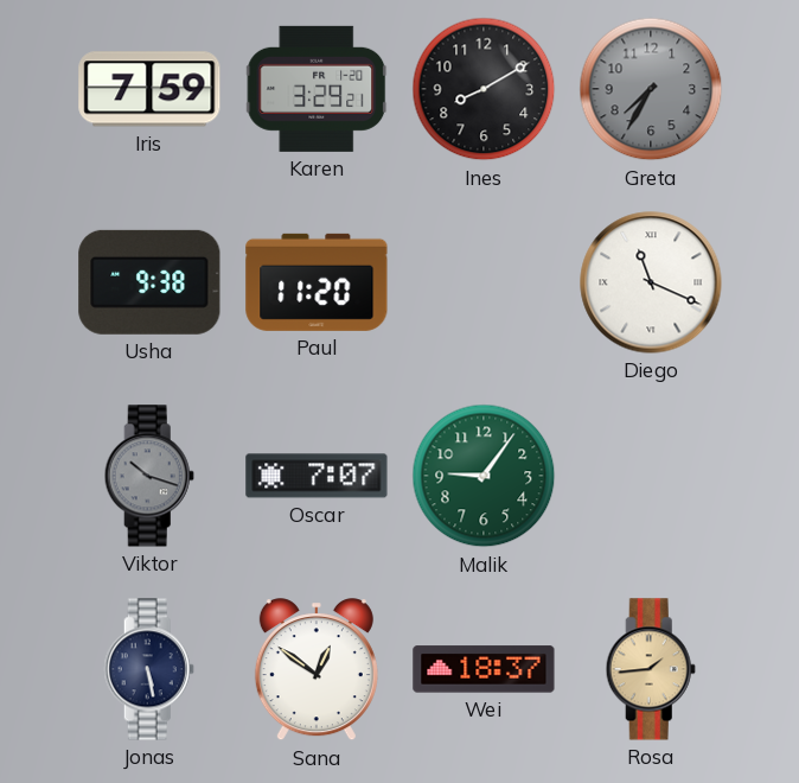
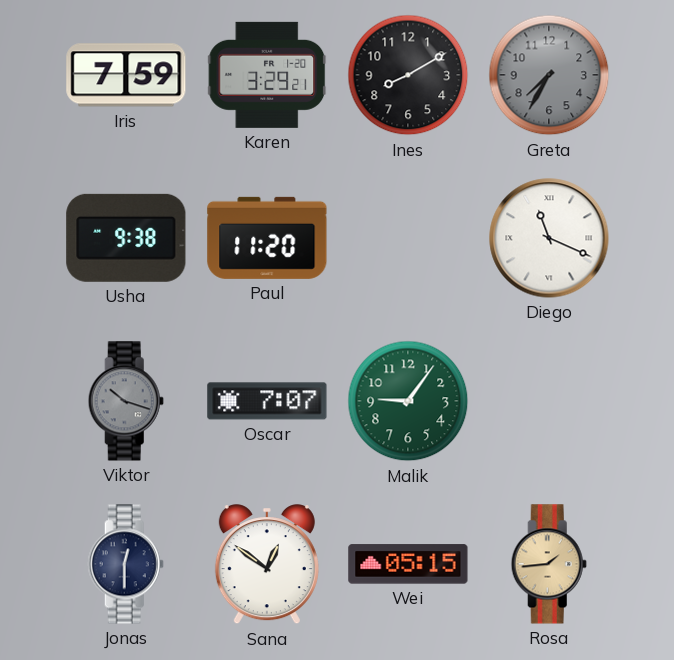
Jonas: 5:28 -> 12:30
Wei: 18:37 -> 05:15
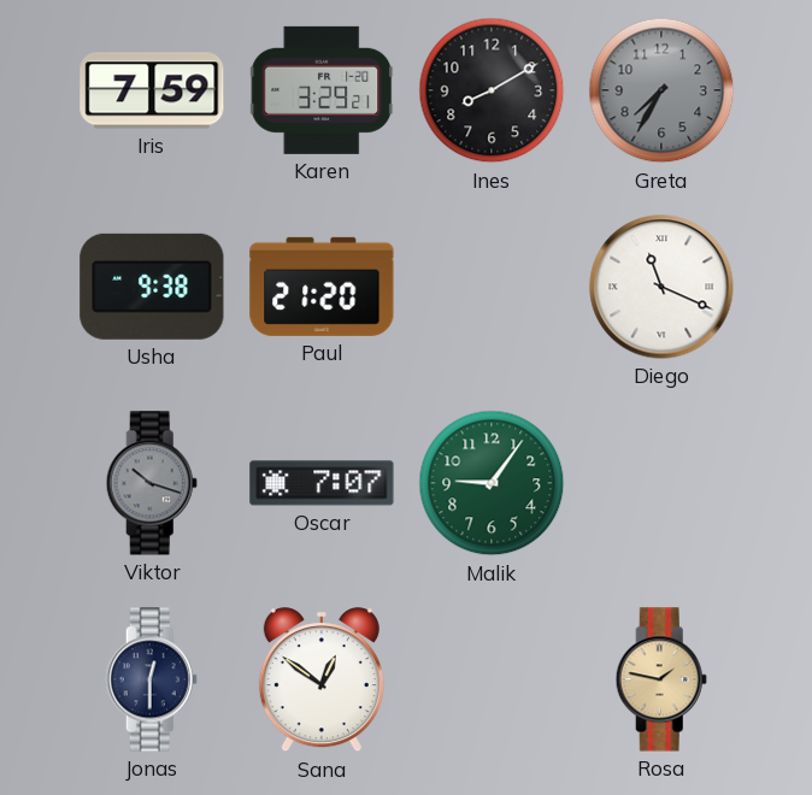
Paul: 11:20 -> 21:20
Wei: 05:15 -> none
Rosa: 1:44 -> 1:47
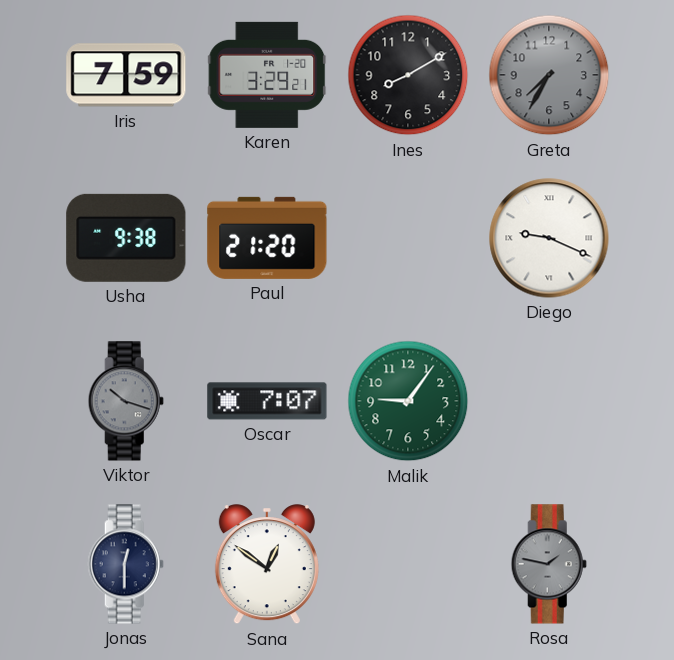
Diego: 11:19 -> 9:19
Rosa dial: champagne -> grey
